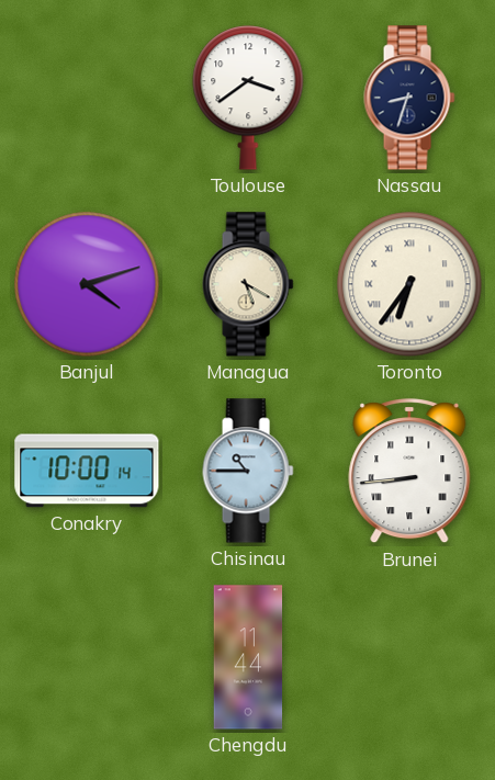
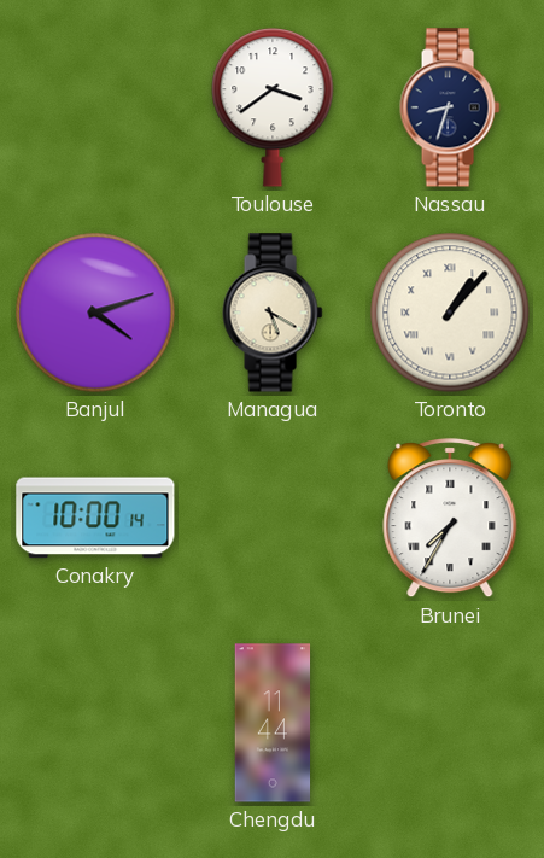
Toronto: 6:36 -> 1:07
Chisinau: 10:45 -> none
Brunei: 8:44 -> 7:35
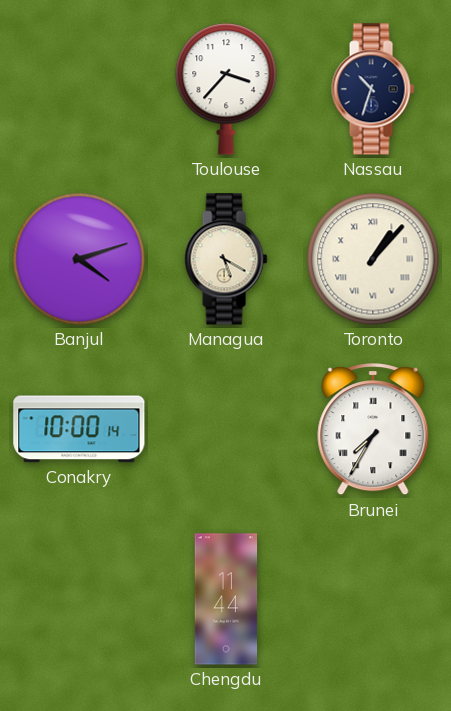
Toulouse: 3:39 -> 3:37
Nassau: 8:33 -> 10:33
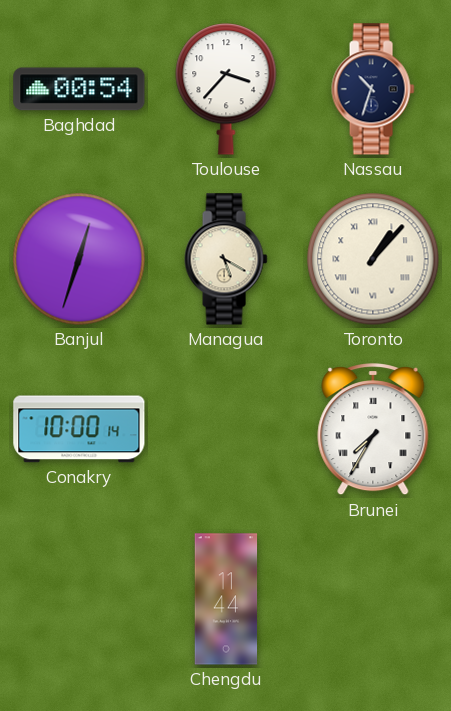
Baghdad: none -> 00:54
Banjul: 4:12 -> 12:33
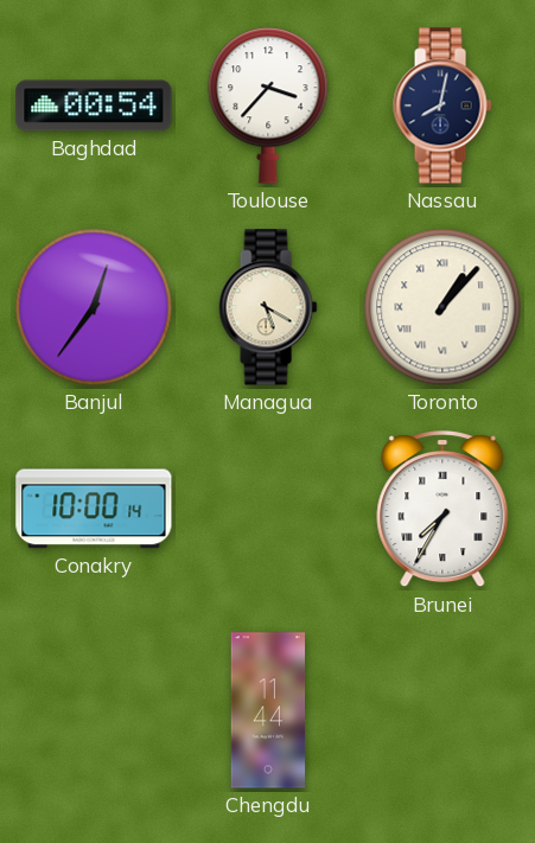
Nassau: 10:33 -> 8:02
Banjul: 12:33 -> 12:36
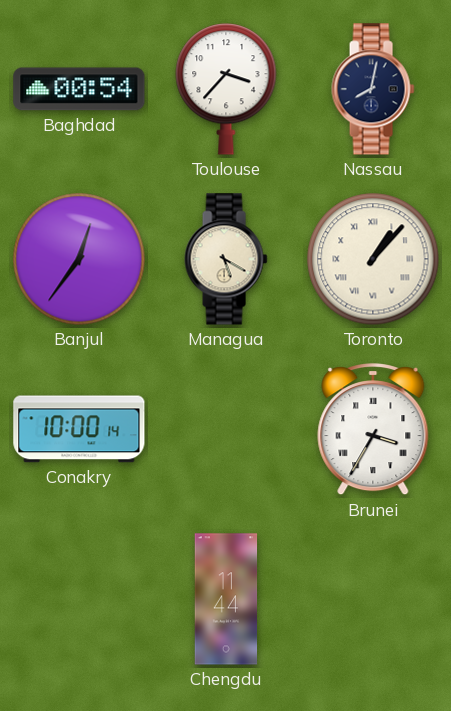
Brunei: 7:35 -> 3:35
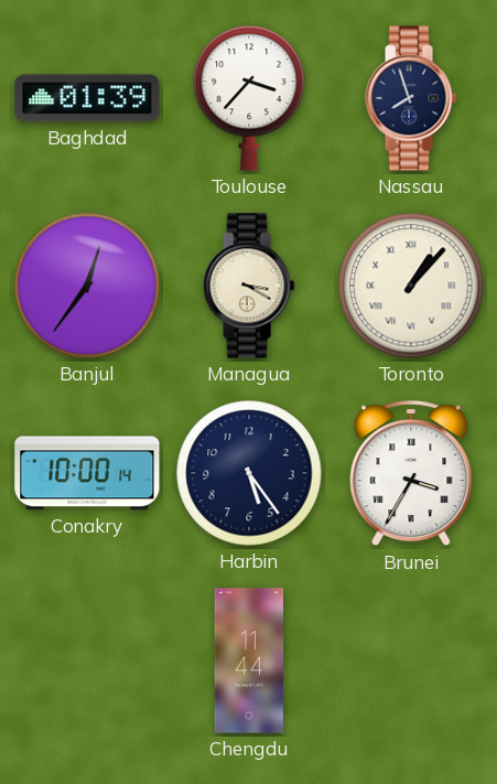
Baghdad: 00:54 -> 01:39
Nassau: 8:02 -> 7:57
Managua: 5:20 -> 3:20
Harbin: none -> 5:24
